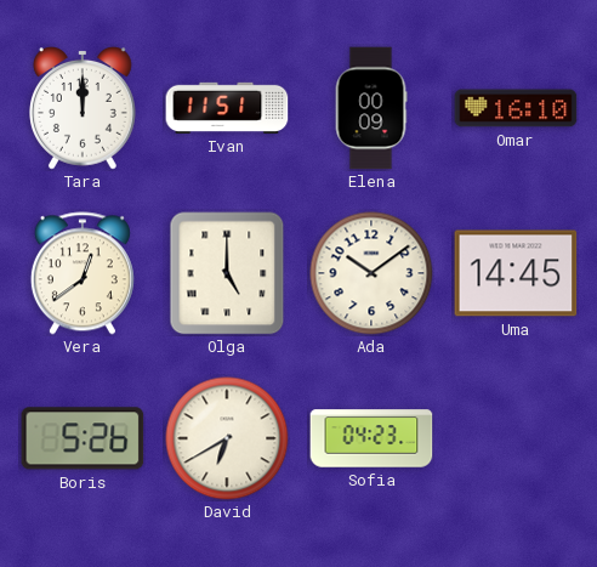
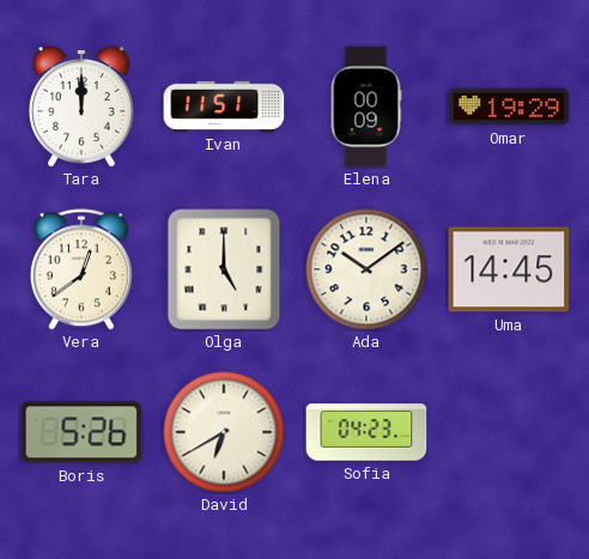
Omar: 16:10 -> 19:29
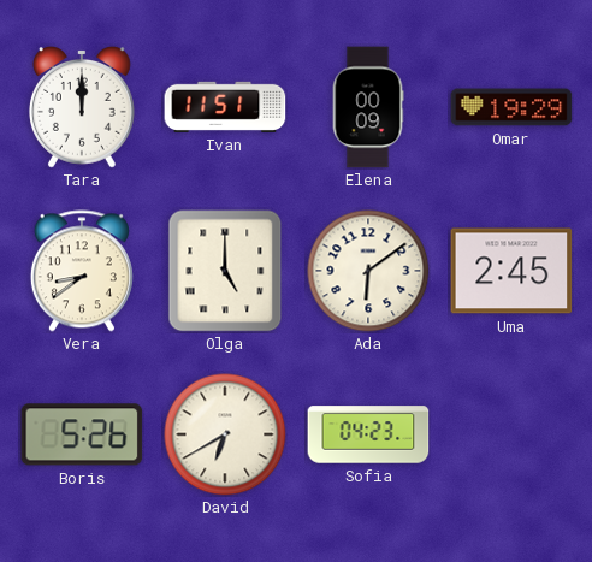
Vera: 12:39 -> 8:39
Ada: 10:09 -> 6:09
Uma: 14:45 -> 2:45
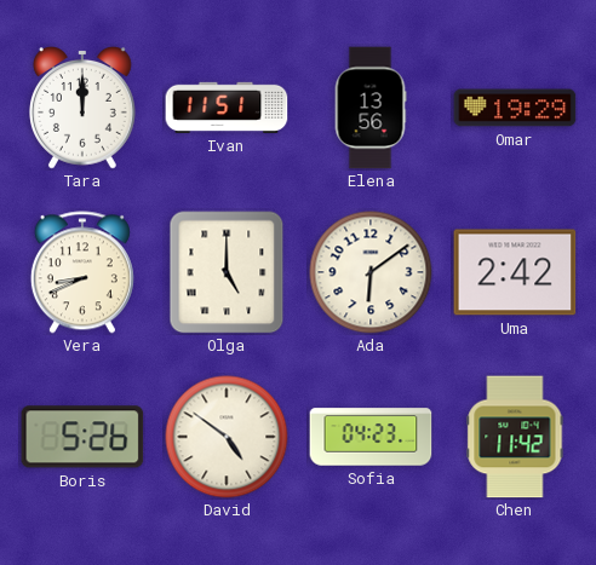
Elena: 00:09 -> 13:56
Vera: 8:39 -> 8:41
Uma: 2:45 -> 2:42
David: 6:40 -> 4:51
Chen: none -> 11:42
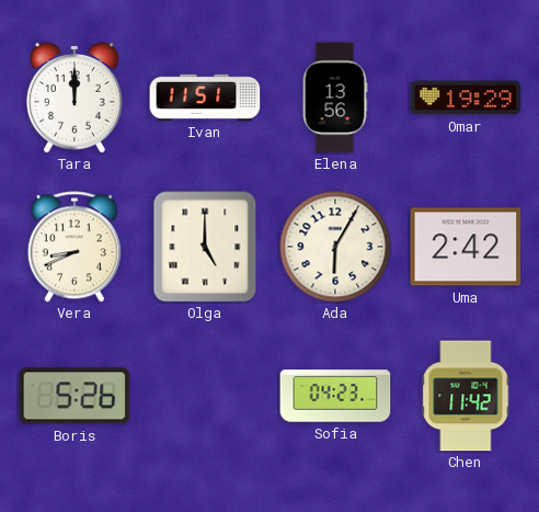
Ada: 6:09 -> 6:05
David: 4:51 -> none
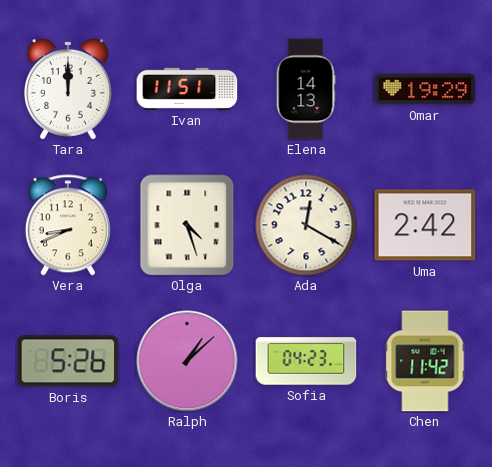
Elena: 13:56 -> 14:13
Olga: 5:00 -> 4:27
Ada: 6:05 -> 12:20
Ralph: none -> 1:08
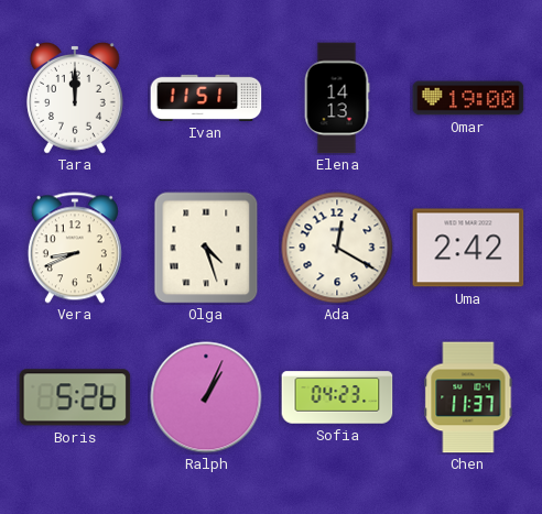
Omar: 19:29 -> 19:00
Ralph: 1:08 -> 1:04
Chen: 11:42 -> 11:37
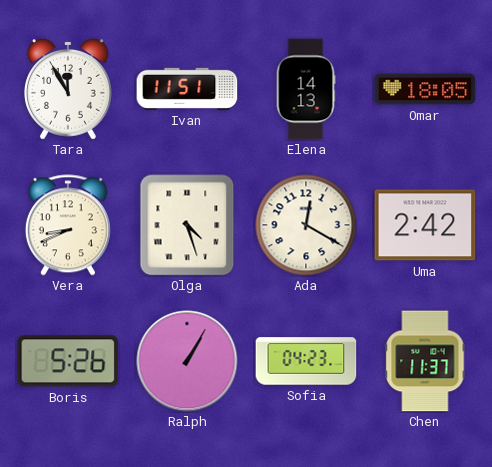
Tara: 12:00 -> 11:55
Omar: 19:00 -> 18:05
Ralph: 1:04 -> 1:05
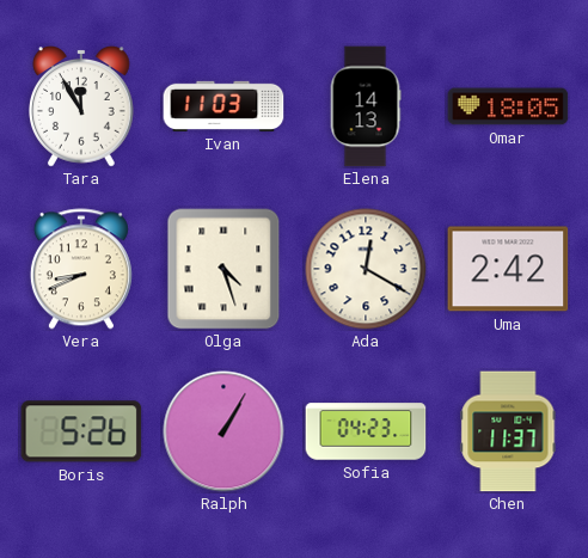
Ivan: 11:51 -> 11:03
